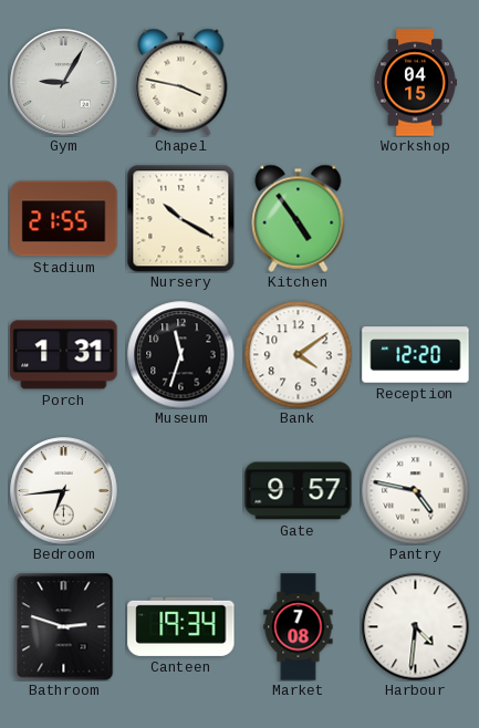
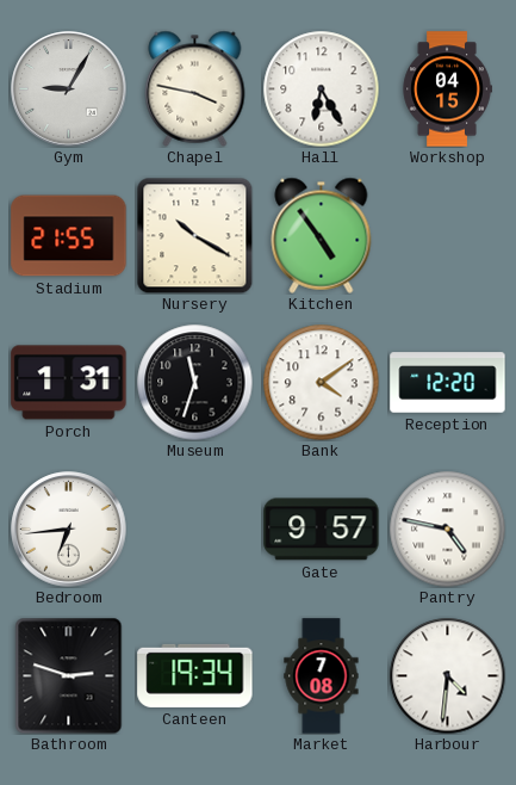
Hall: none -> 6:25
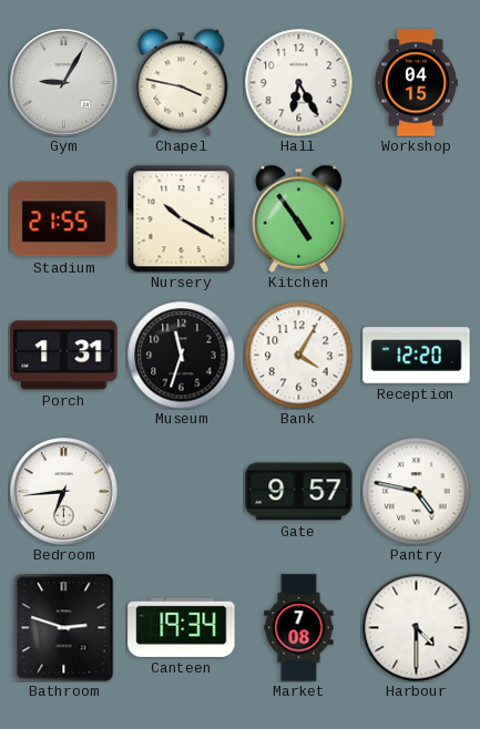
Bank: 4:09 -> 4:05
Harbour: 4:31 -> 4:30
